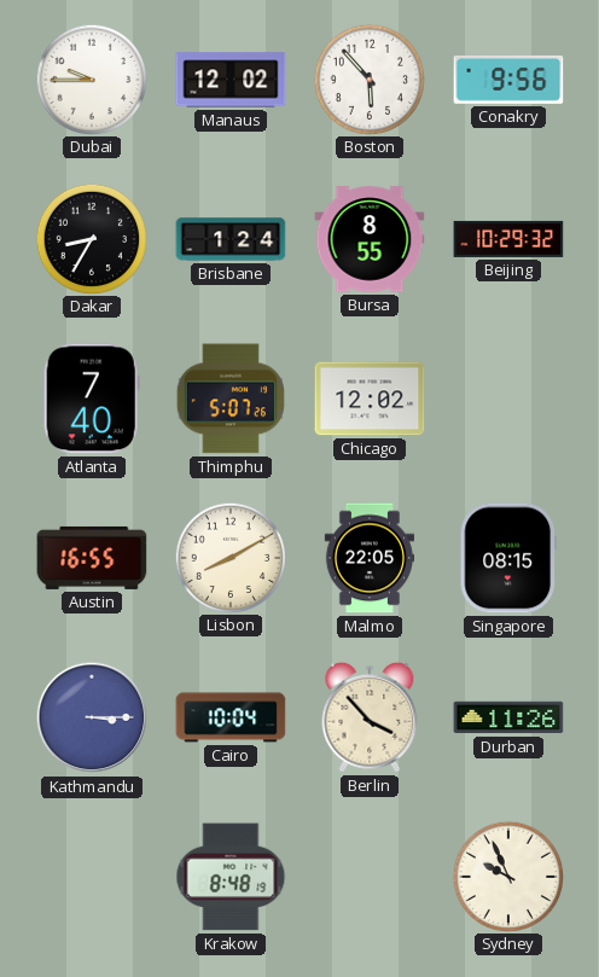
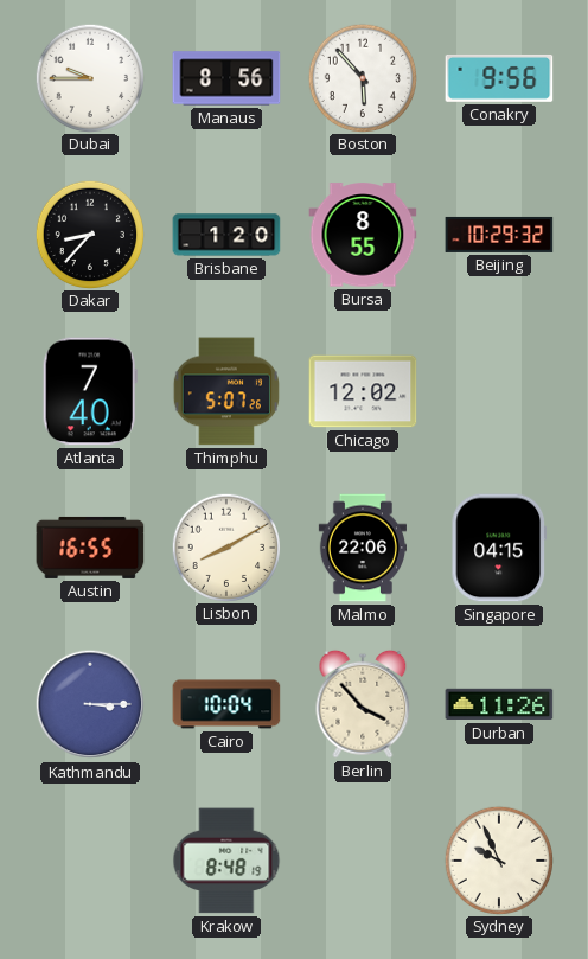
Manaus: 12:02 -> 8:56
Dakar: 8:35 -> 8:37
Brisbane: 1:24 -> 1:20
Malmo: 22:05 -> 22:06
Singapore: 08:15 -> 04:15
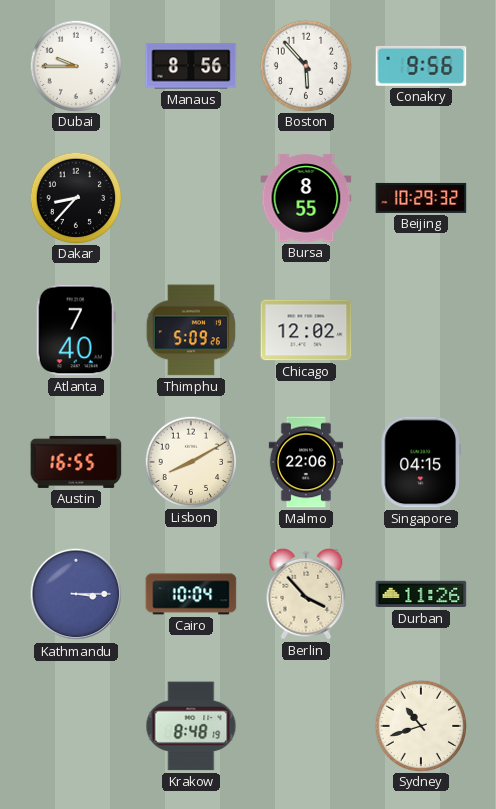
Brisbane: 1:20 -> none
Thimphu: 5:07 -> 5:09
Sydney: 9:56 -> 10:42
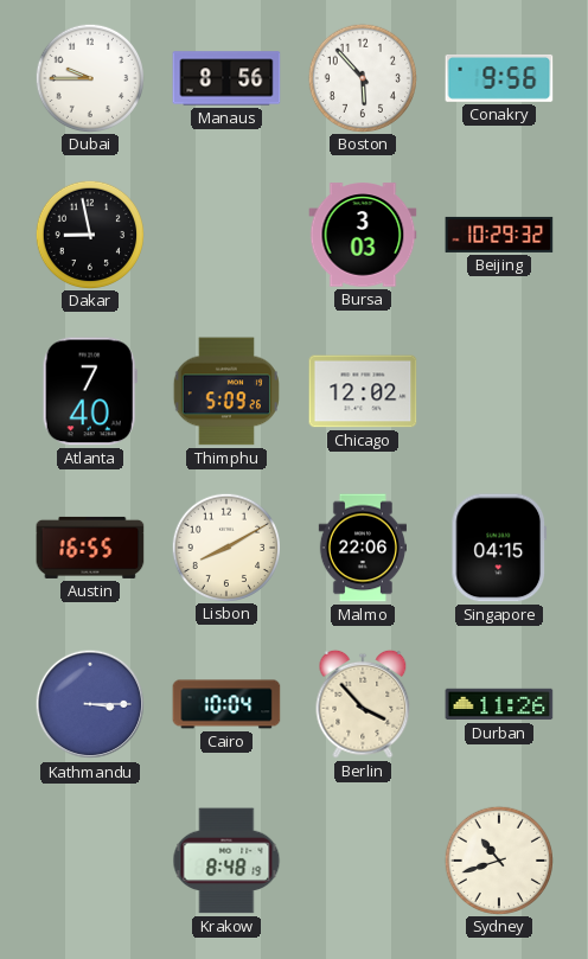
Dakar: 8:37 -> 8:58
Bursa: 8:55 -> 3:03
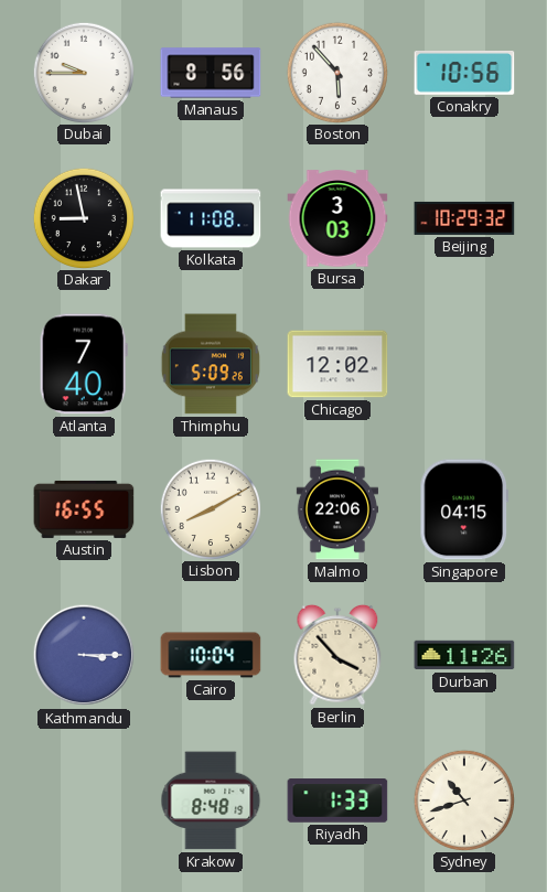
Conakry: 9:56 -> 10:56
Kolkata: none -> 11:08
Riyadh: none -> 1:33
